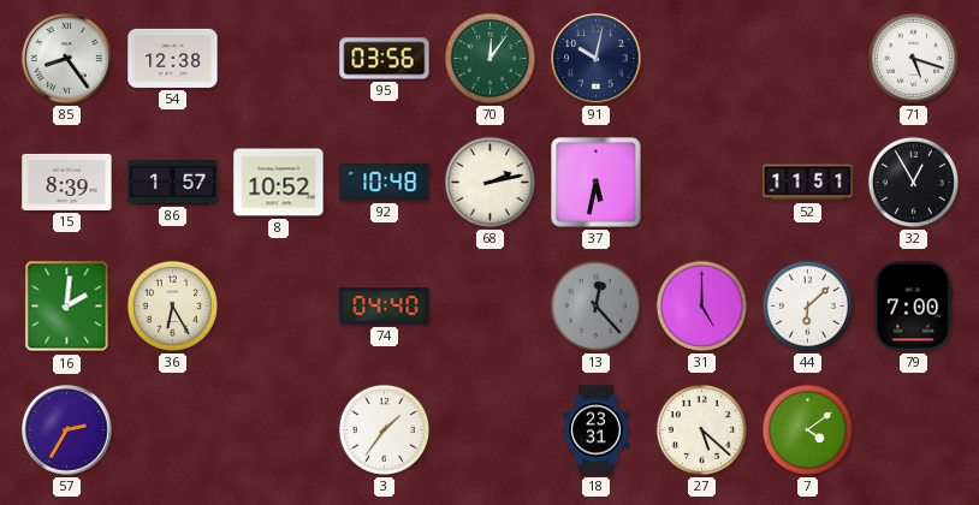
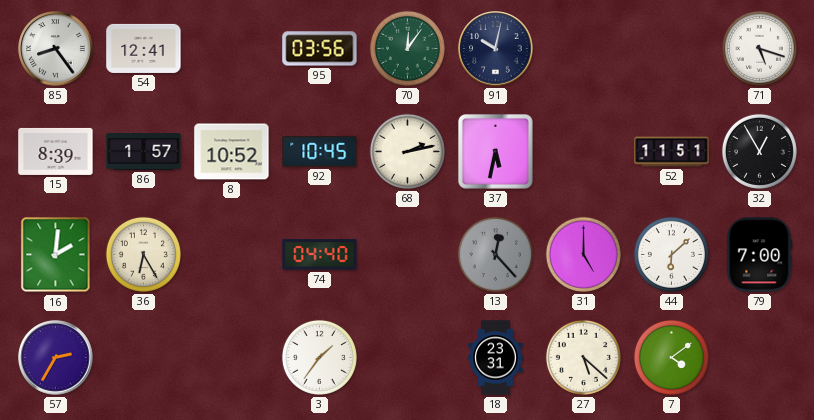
54: 12:38 -> 12:41
92: 10:48 -> 10:45
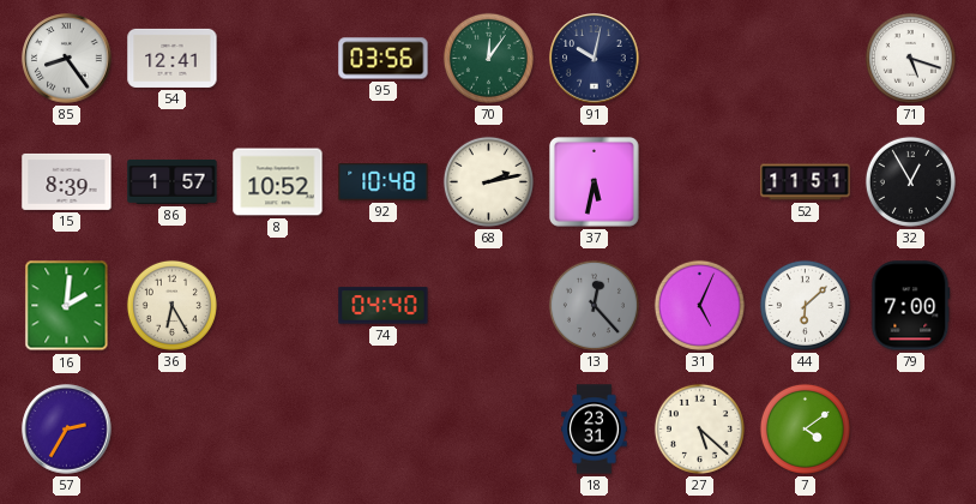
92: 10:45 -> 10:48
31: 5:00 -> 5:04
3: 1:36 -> none
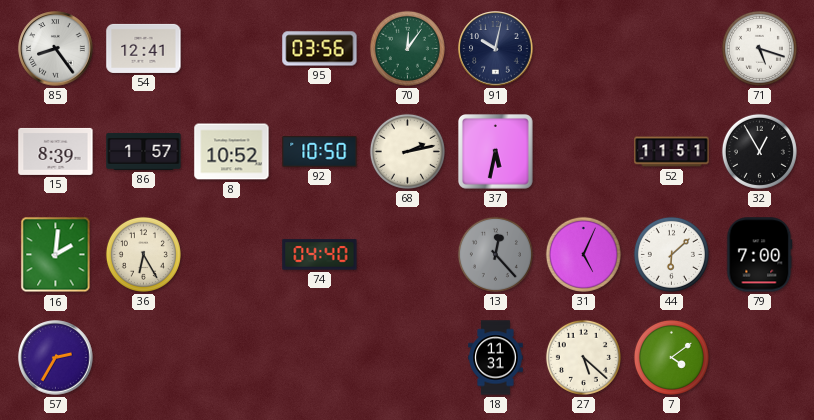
92: 10:48 -> 10:50
18: 23:31 -> 11:31
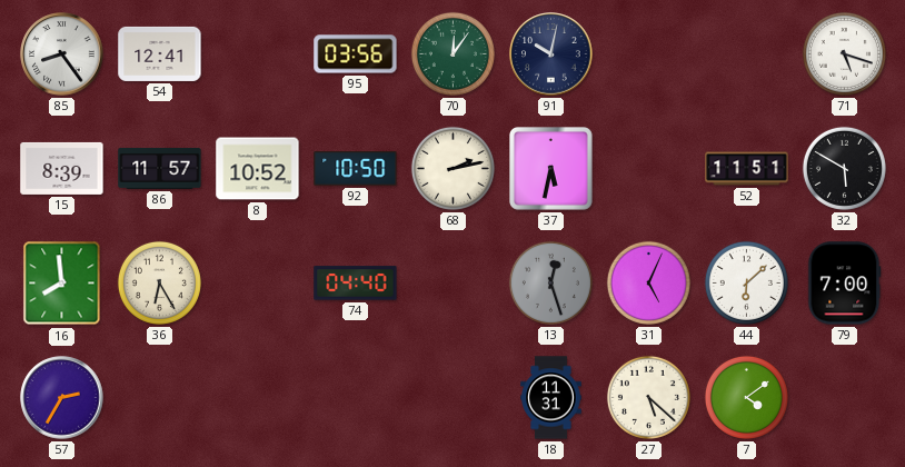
86: 1:57 -> 11:57
32: 12:55 -> 5:50
16: 2:01 -> 7:59
13: 12:23 -> 12:27
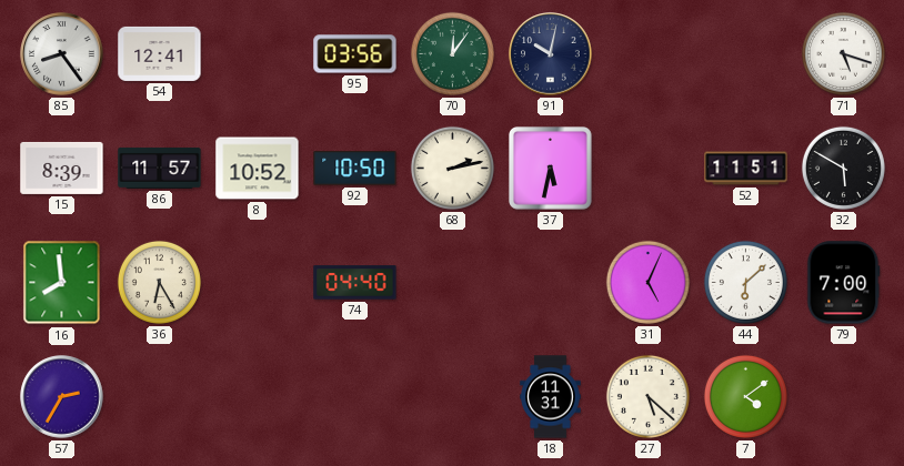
13: 12:27 -> none
